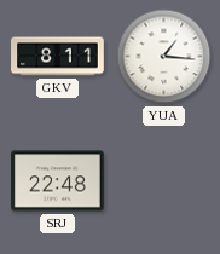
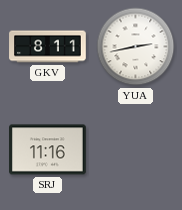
YUA: 1:16 -> 2:43
SRJ: 22:48 -> 11:16
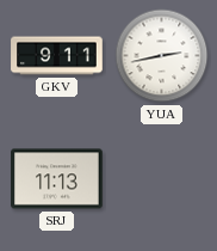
GKV: 8:11 -> 9:11
SRJ: 11:16 -> 11:13
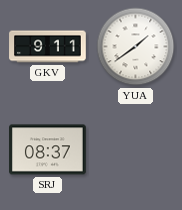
YUA: 2:43 -> 1:39
SRJ: 11:13 -> 08:37
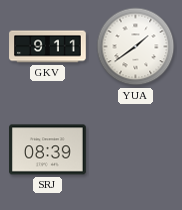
SRJ: 08:37 -> 08:39
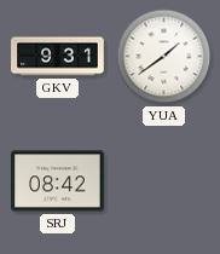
GKV: 9:11 -> 9:31
SRJ: 08:39 -> 08:42
